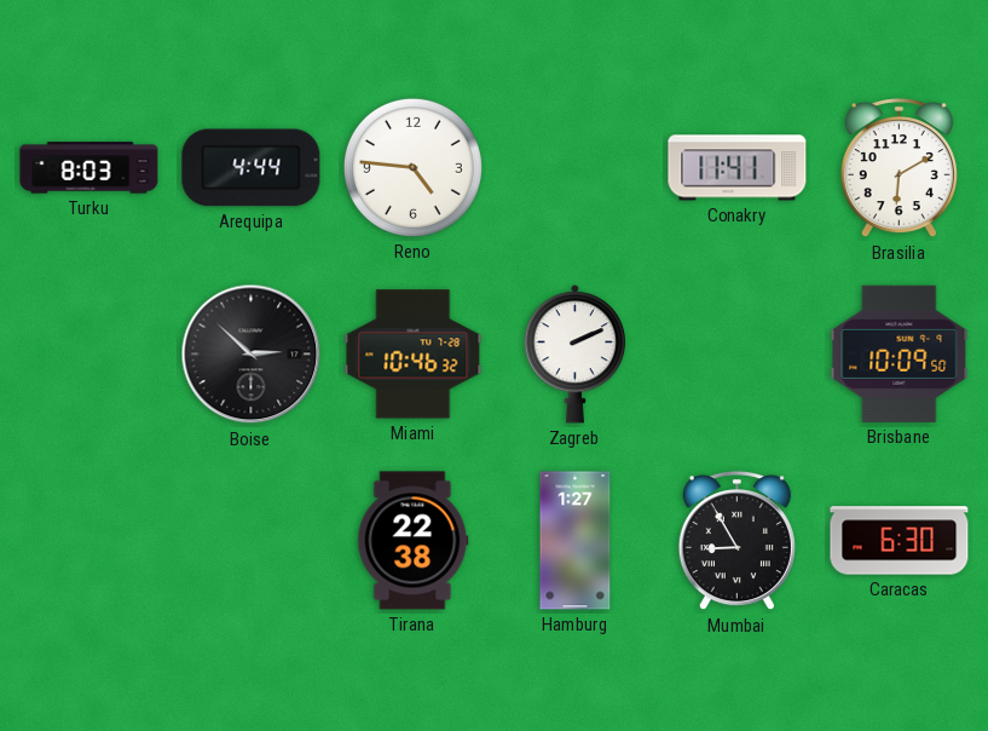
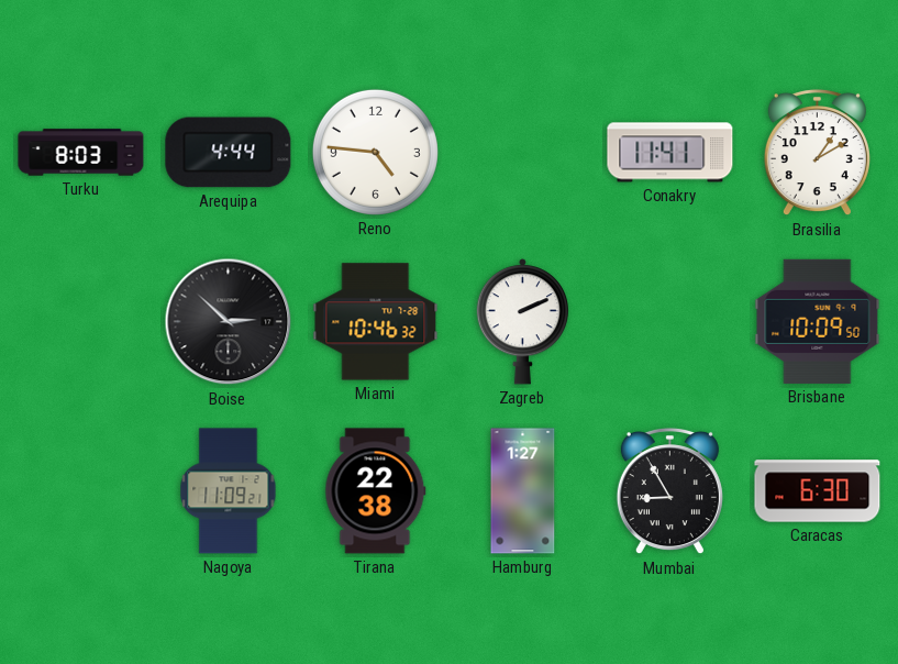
Brasilia: 6:10 -> 1:10
Nagoya: none -> 11:09
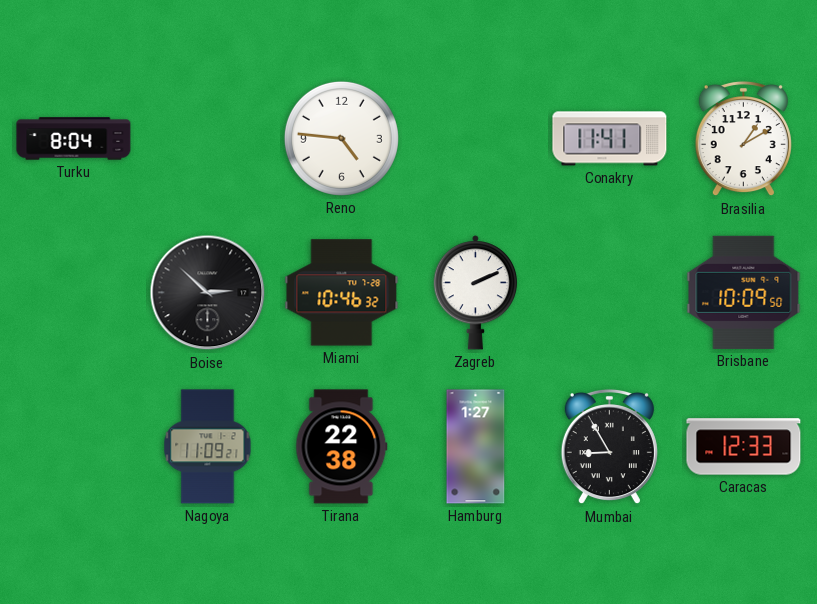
Turku: 8:03 -> 8:04
Arequipa: 4:44 -> none
Caracas: 6:30 -> 12:33
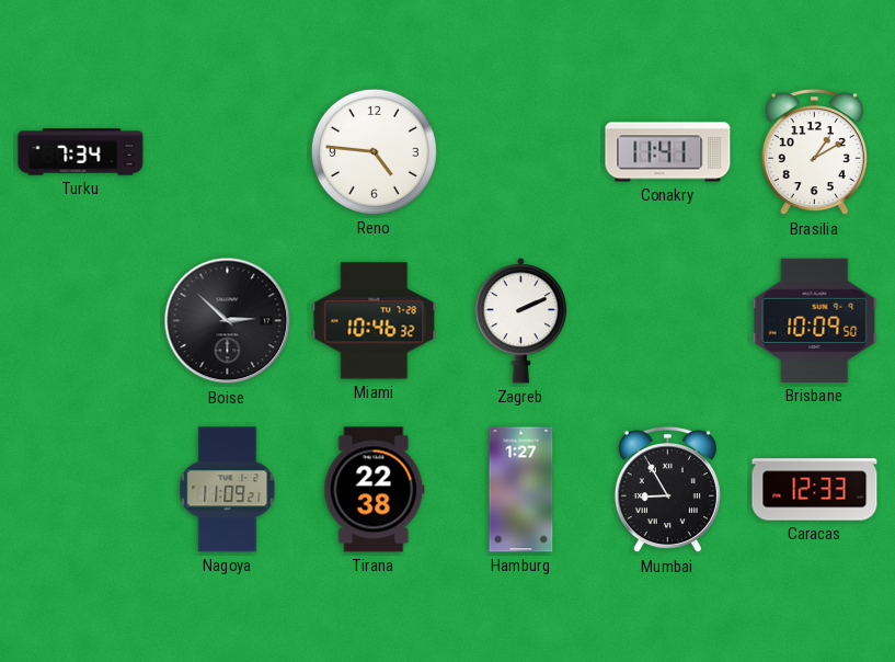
Turku: 8:04 -> 7:34
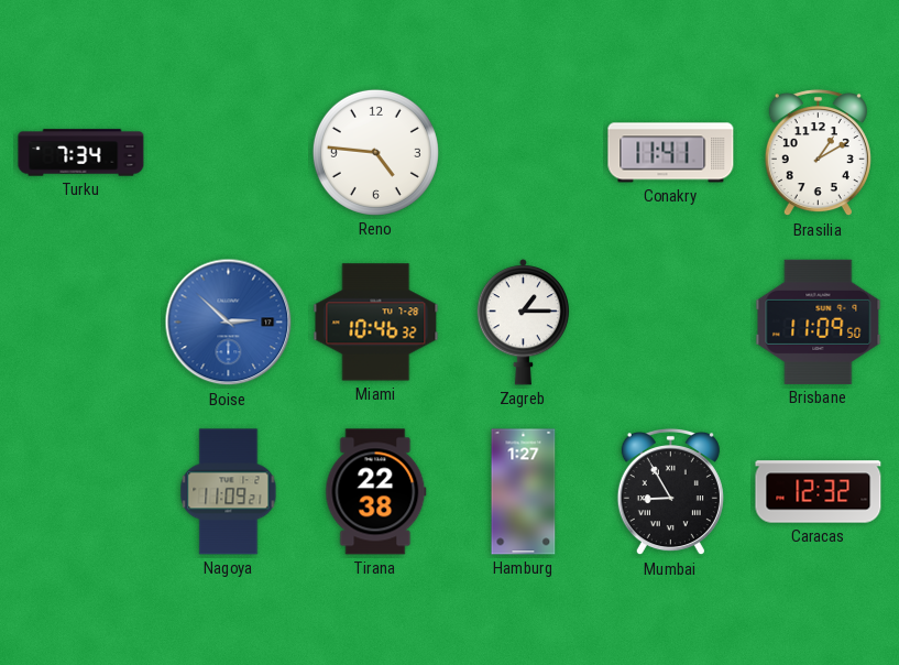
Boise dial: black -> blue
Zagreb: 2:11 -> 1:15
Brisbane: 10:09 -> 11:09
Caracas: 12:33 -> 12:32
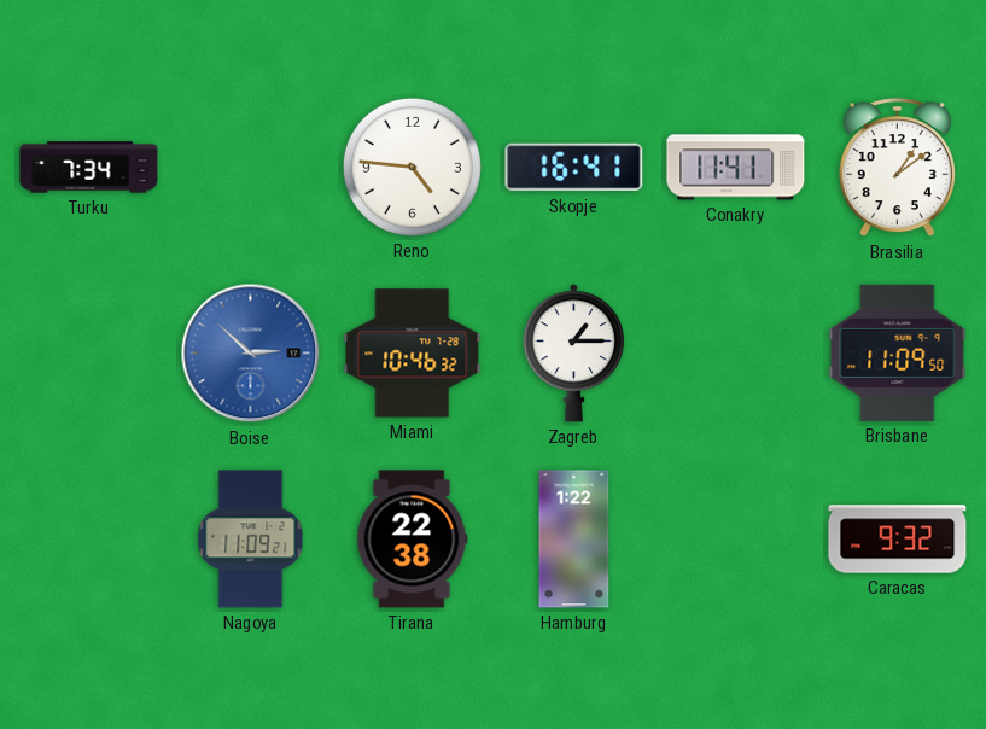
Skopje: none -> 16:41
Brasilia: 1:10 -> 1:09
Hamburg: 1:27 -> 1:22
Mumbai: 8:55 -> none
Caracas: 12:32 -> 9:32
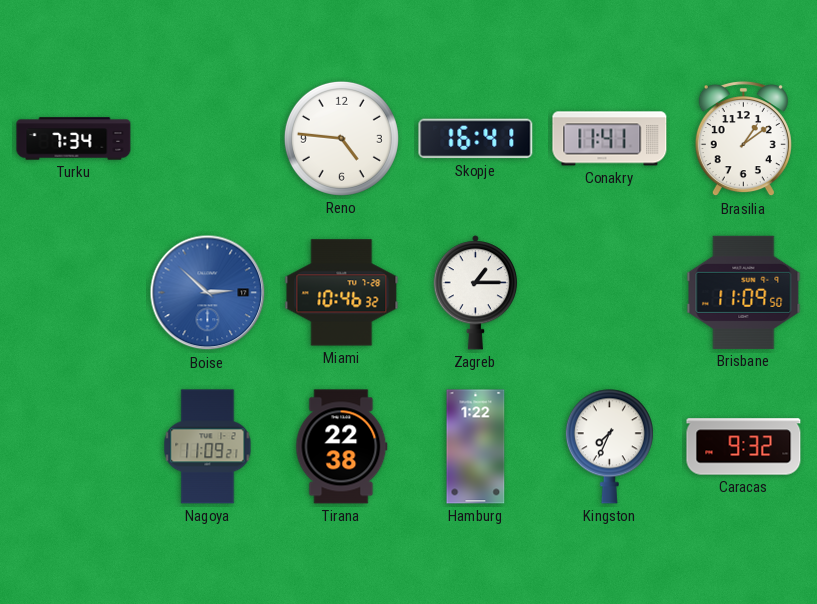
Kingston: none -> 7:34
